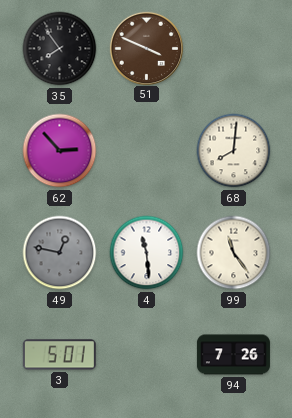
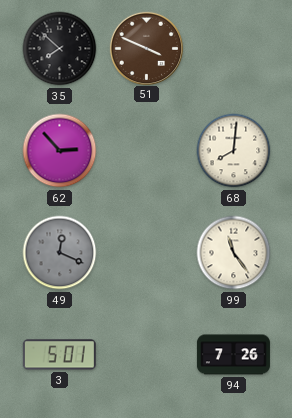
35: 7:54 -> 7:52
49: 12:47 -> 12:19
4: 11:29 -> none
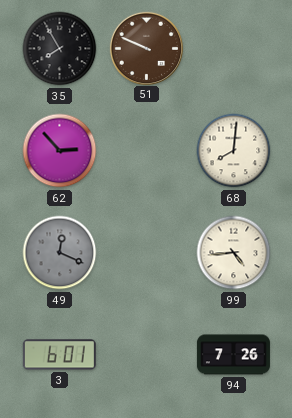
35: 7:52 -> 7:55
51: 3:49 -> 9:49
99: 11:24 -> 4:44
3: 5:01 -> 6:01
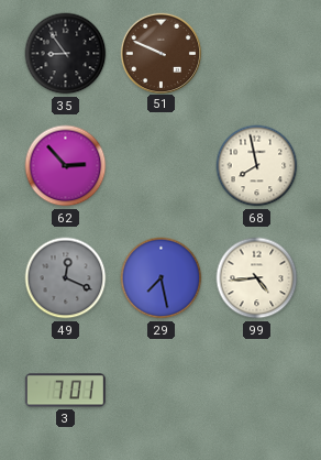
35: 7:55 -> 8:54
68: 8:01 -> 7:58
29: none -> 7:28
3: 6:01 -> 7:01
94: 7:26 -> none
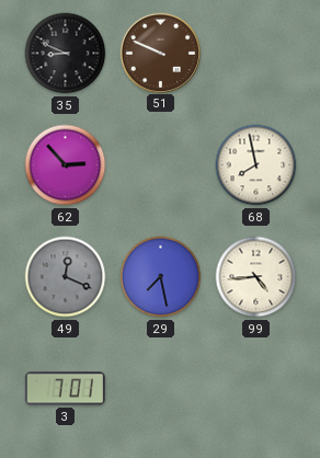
35: 8:54 -> 8:49
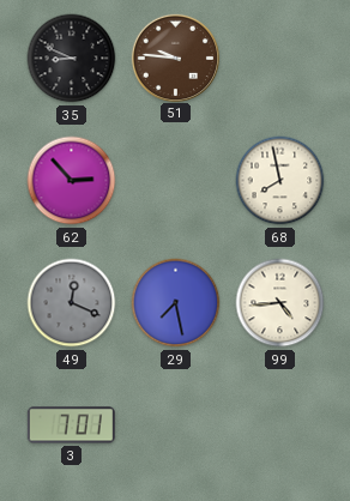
51: 9:49 -> 9:46
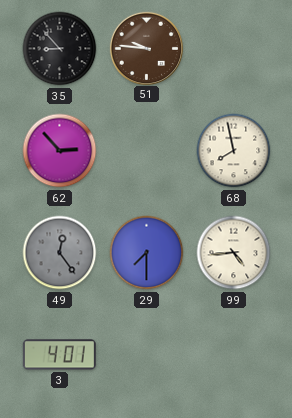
35: 8:49 -> 8:53
49: 12:19 -> 12:24
29: 7:28 -> 7:30
3: 7:01 -> 4:01
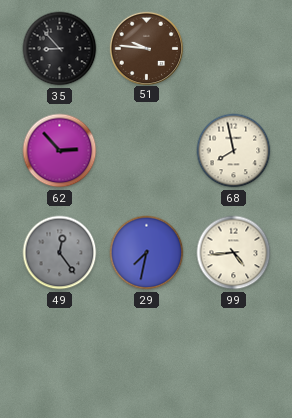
29: 7:30 -> 7:32
3: 4:01 -> none
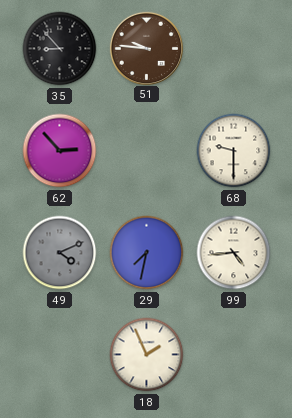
68: 7:58 -> 9:30
49: 12:24 -> 4:11
18: none -> 1:56
